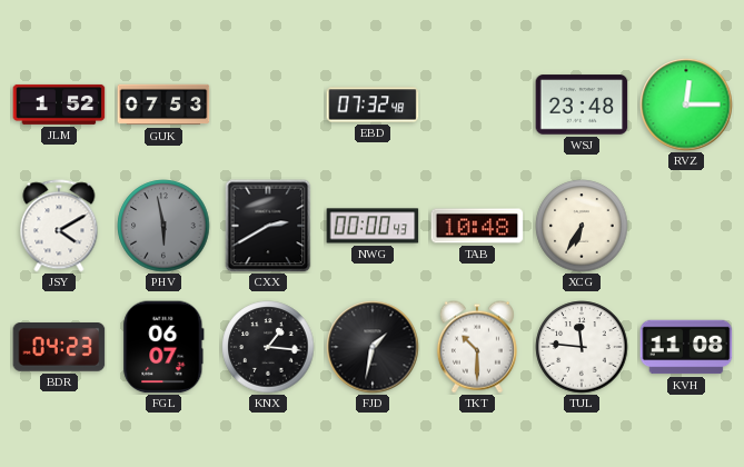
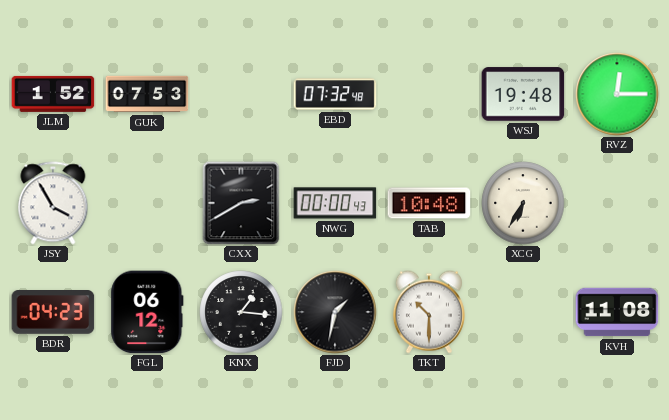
WSJ: 23:48 -> 19:48
JSY: 4:10 -> 3:55
PHV: 5:58 -> none
FGL: 06:07 -> 06:12
TUL: 11:46 -> none
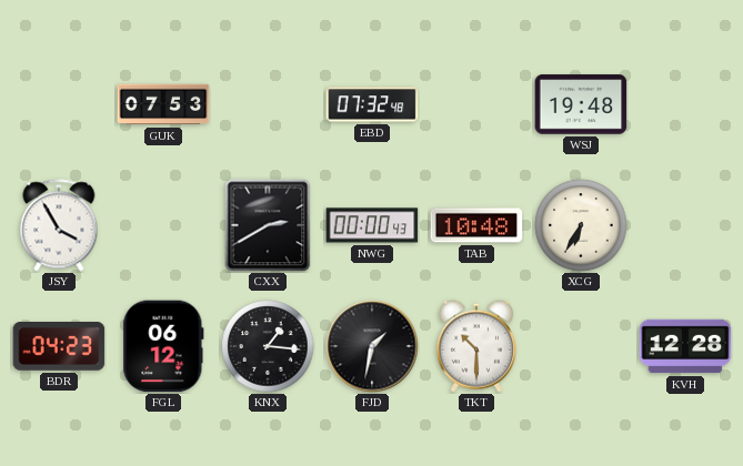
JLM: 1:52 -> none
RVZ: 12:15 -> none
KVH: 11:08 -> 12:28
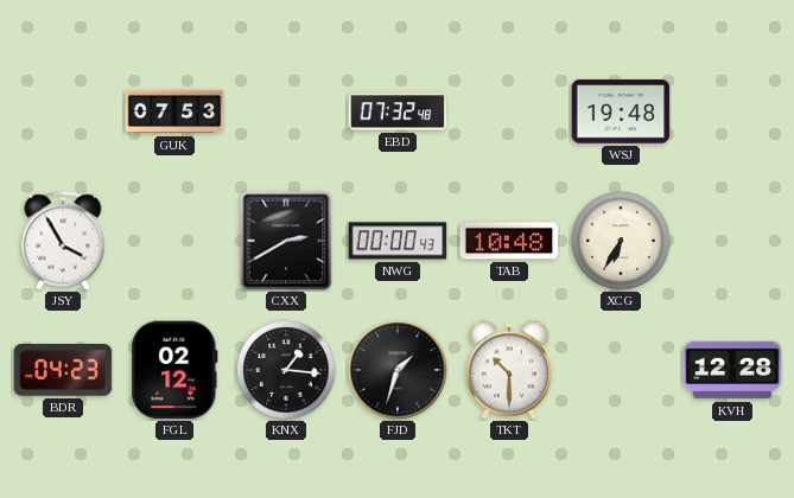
FGL: 06:12 -> 02:12
FJD: 1:32 -> 1:33
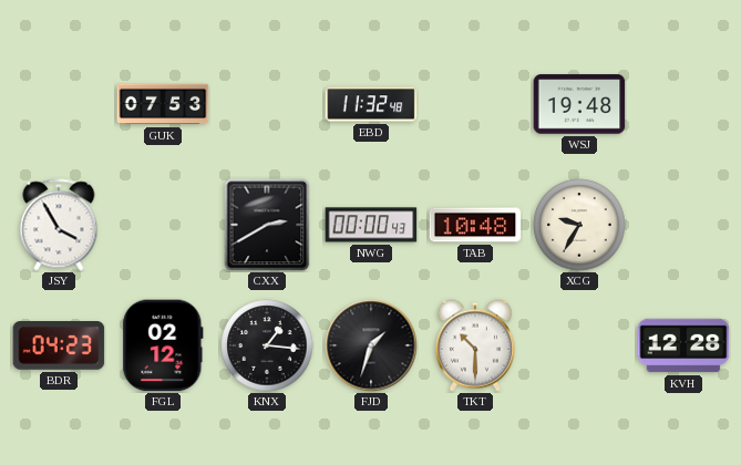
EBD: 07:32 -> 11:32
XCG: 6:35 -> 9:35
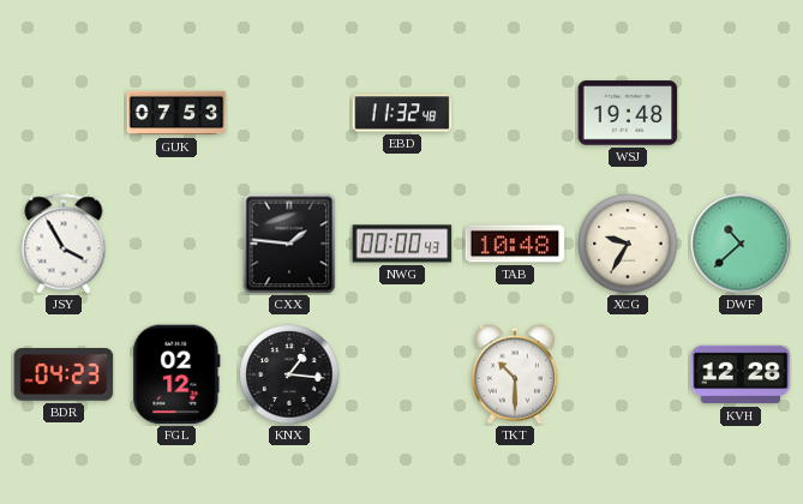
CXX: 2:40 -> 1:46
DWF: none -> 10:38
FJD: 1:33 -> none
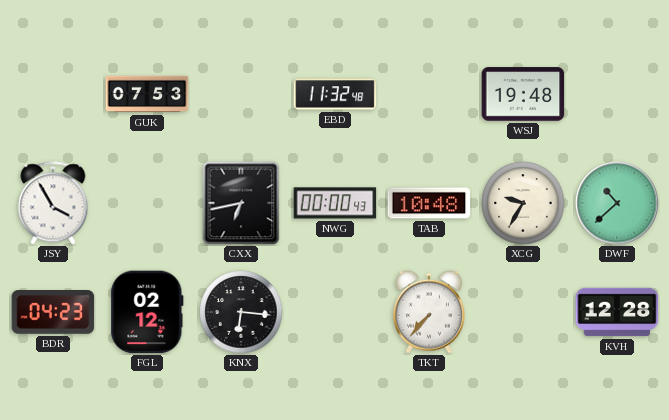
CXX: 1:46 -> 6:43
KNX: 1:16 -> 6:16
TKT: 10:30 -> 7:37
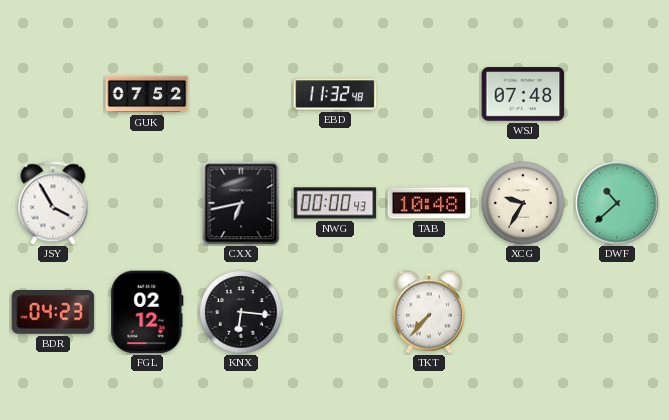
GUK: 07:53 -> 07:52
WSJ: 19:48 -> 07:48
KVH: 12:28 -> none
